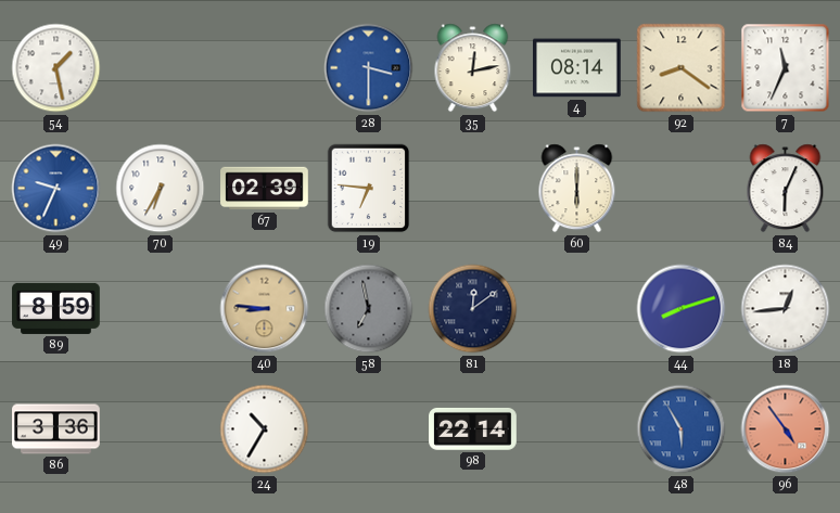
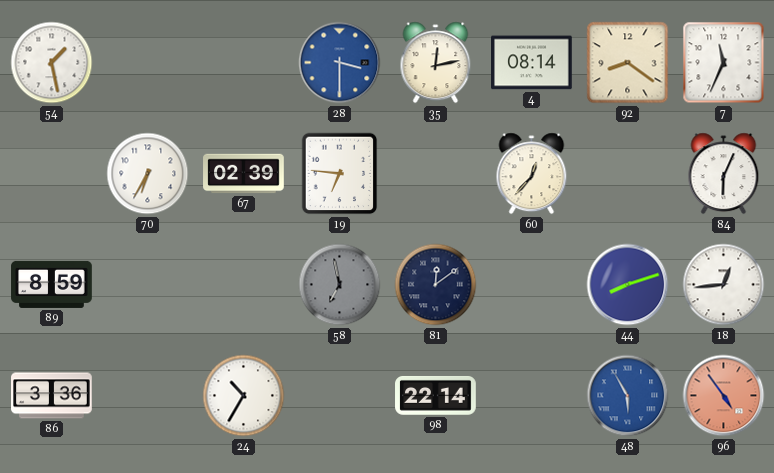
49: 9:34 -> none
60: 6:00 -> 12:37
40: 8:46 -> none
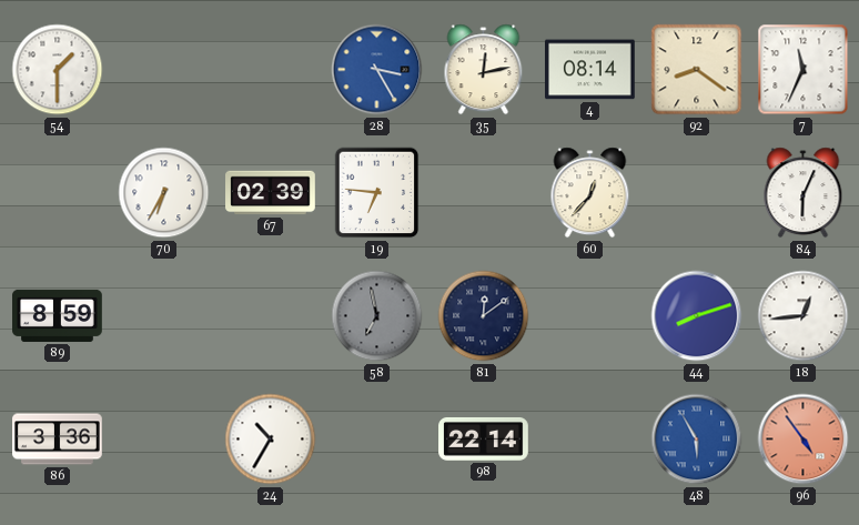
54: 1:28 -> 1:30
28: 3:30 -> 3:25
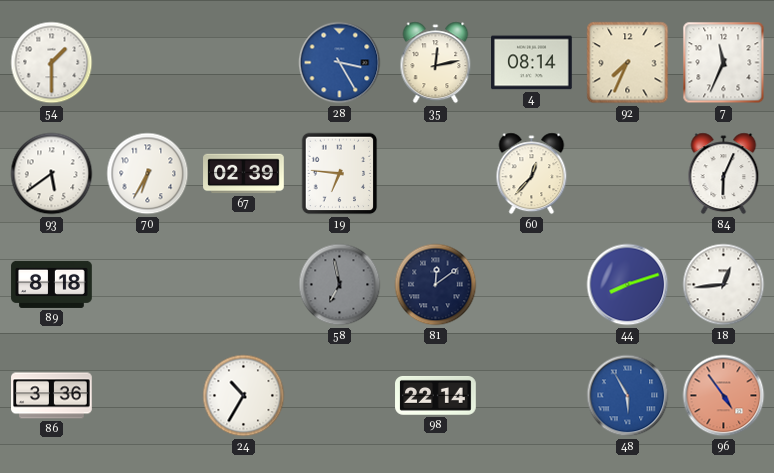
92: 8:21 -> 7:34
93: none -> 5:39
89: 8:59 -> 8:18
